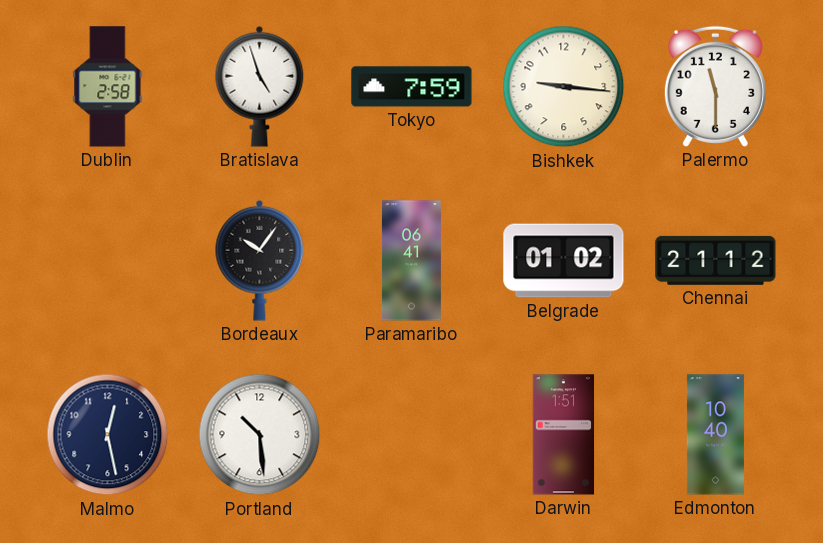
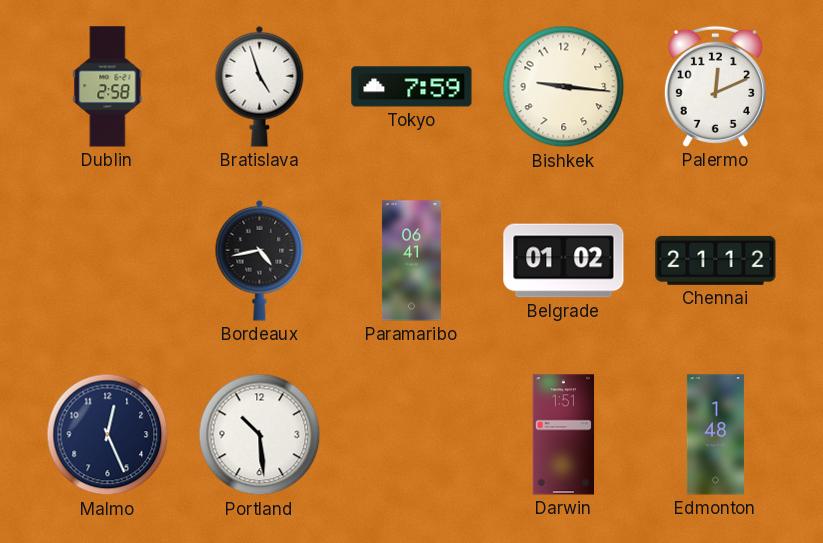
Palermo: 11:30 -> 12:11
Bordeaux: 10:06 -> 4:43
Malmo: 12:28 -> 12:26
Edmonton: 10:40 -> 1:48
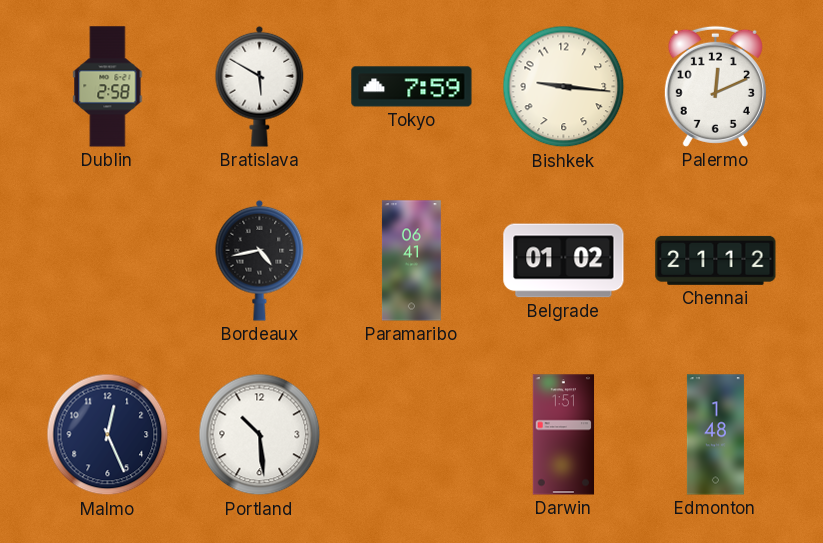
Bratislava: 4:57 -> 5:50
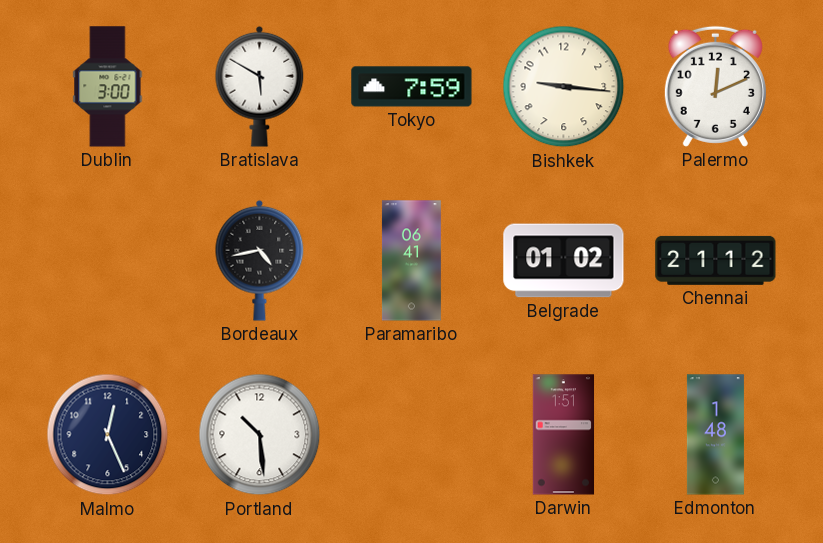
Dublin: 2:58 -> 3:00
